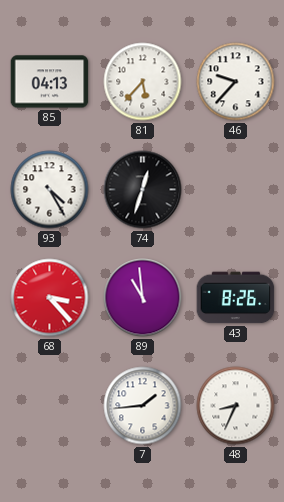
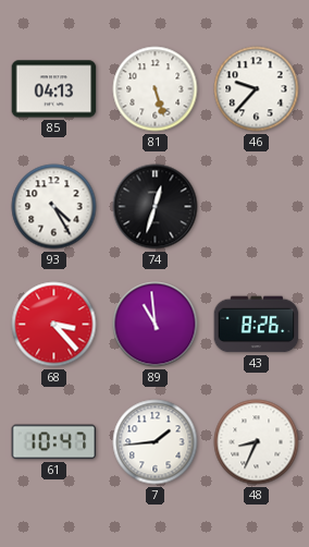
81: 5:37 -> 5:27
61: none -> 10:47
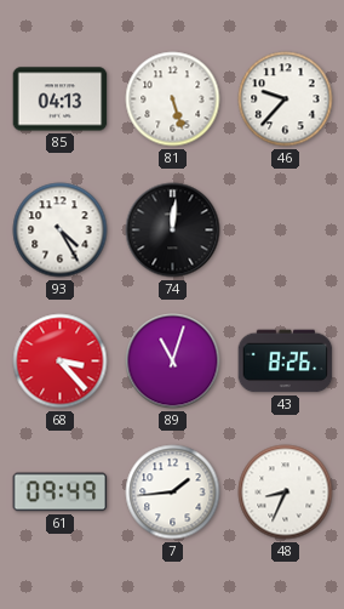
74: 12:33 -> 12:01
89: 10:59 -> 11:03
61: 10:47 -> 09:49
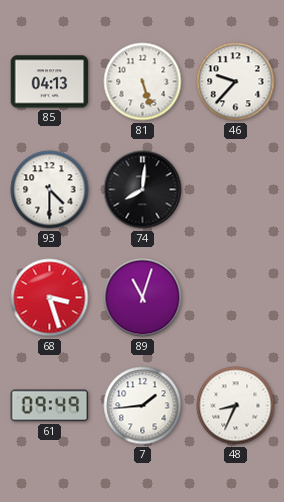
93: 4:25 -> 4:30
74: 12:01 -> 8:01
68: 3:23 -> 3:27
43: 8:26 -> none
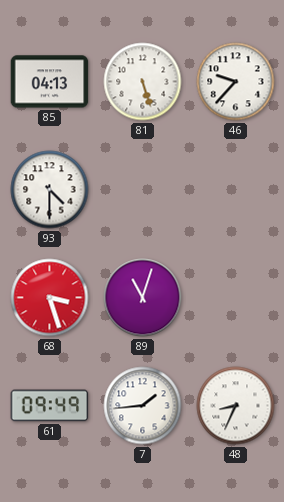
74: 8:01 -> none
